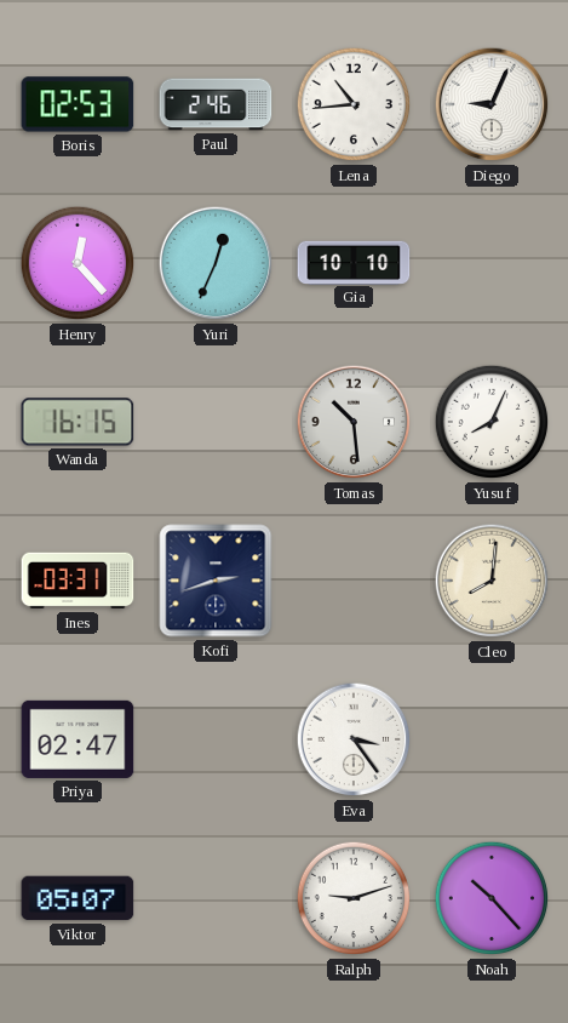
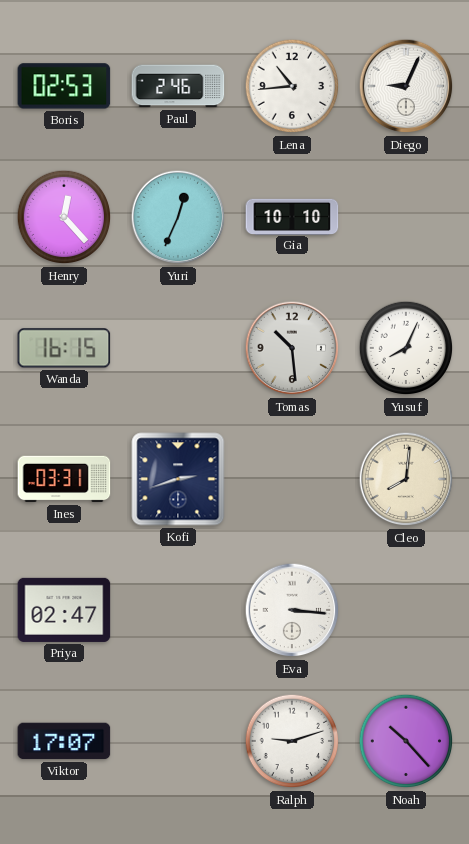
Eva: 3:24 -> 3:16
Viktor: 05:07 -> 17:07
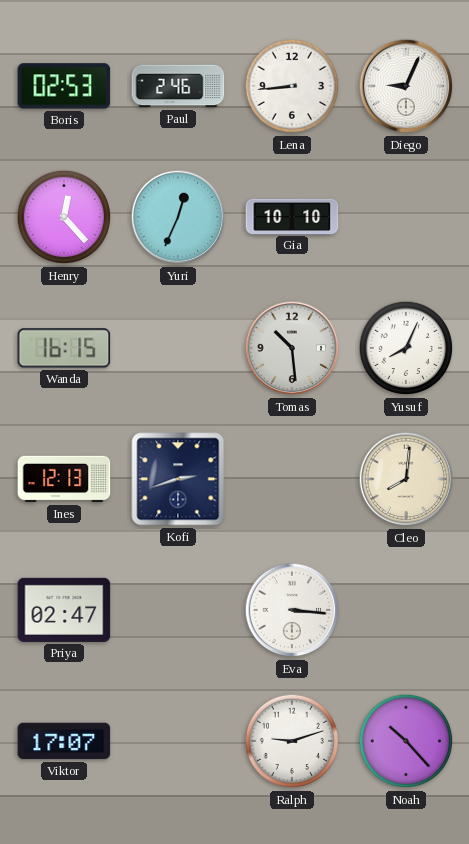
Lena: 10:44 -> 8:44
Ines: 03:31 -> 12:13
